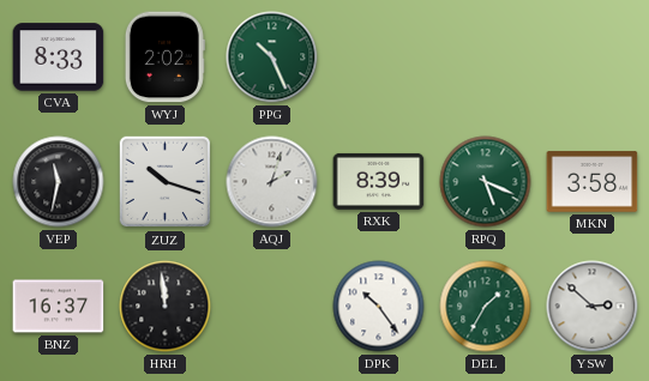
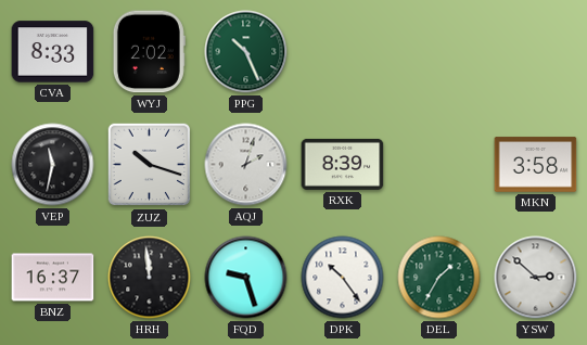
RPQ: 5:19 -> none
FQD: none -> 9:27
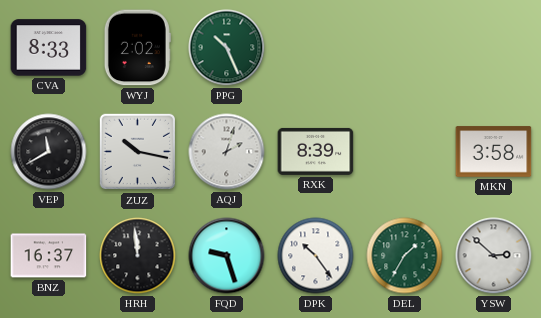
VEP: 11:32 -> 11:40
ZUZ: 10:18 -> 10:17
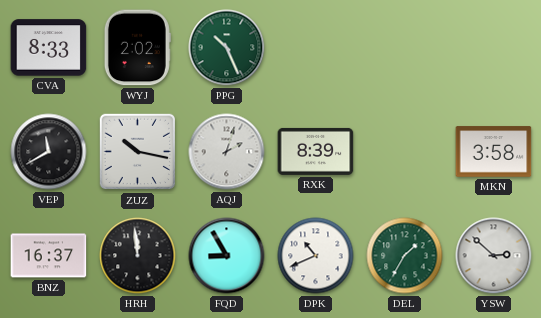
FQD: 9:27 -> 8:55
DPK: 10:24 -> 10:41
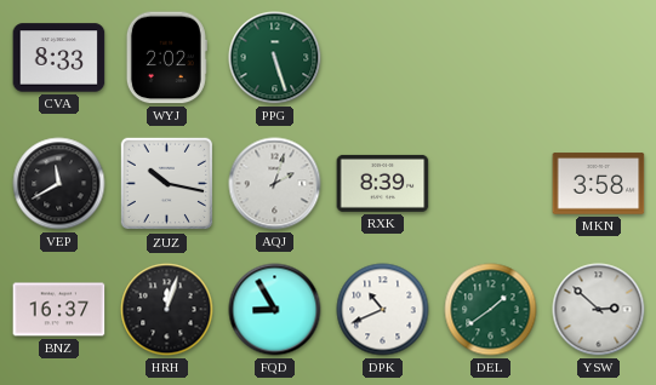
PPG: 10:26 -> 5:27
HRH: 11:59 -> 12:03
DEL: 1:35 -> 1:39
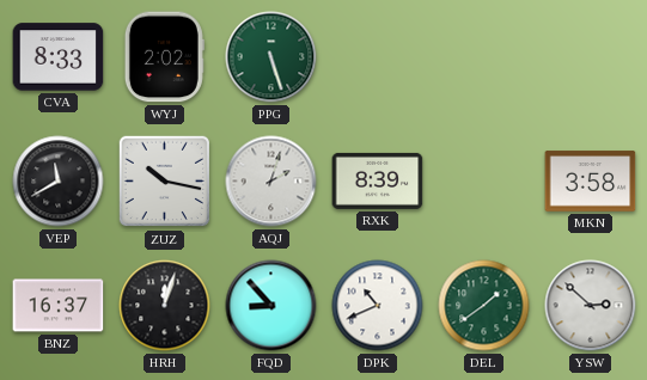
FQD: 8:55 -> 8:53
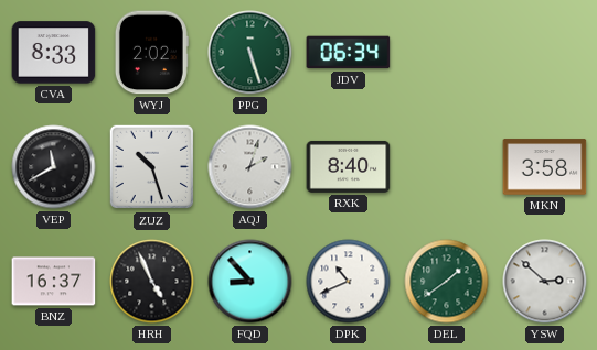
JDV: none -> 06:34
ZUZ: 10:17 -> 10:27
RXK: 8:39 -> 8:40
HRH: 12:03 -> 4:56
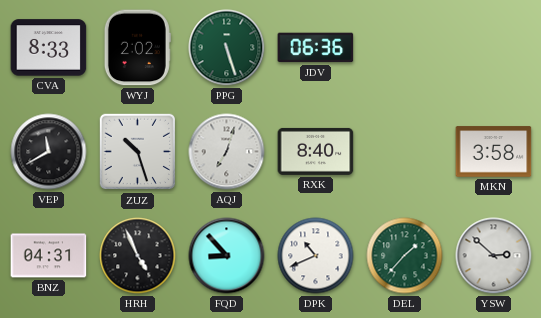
JDV: 06:34 -> 06:36
AQJ: 2:03 -> 7:03
BNZ: 16:37 -> 04:31
DEL: 1:39 -> 1:37
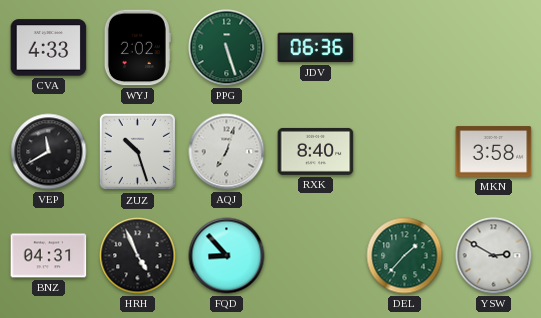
CVA: 8:33 -> 4:33
DPK: 10:41 -> none
YSW: 2:52 -> 2:50
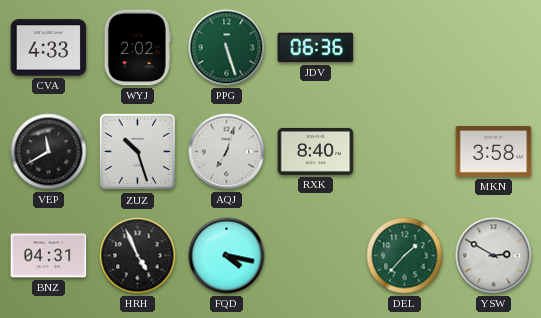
FQD: 8:53 -> 4:17
